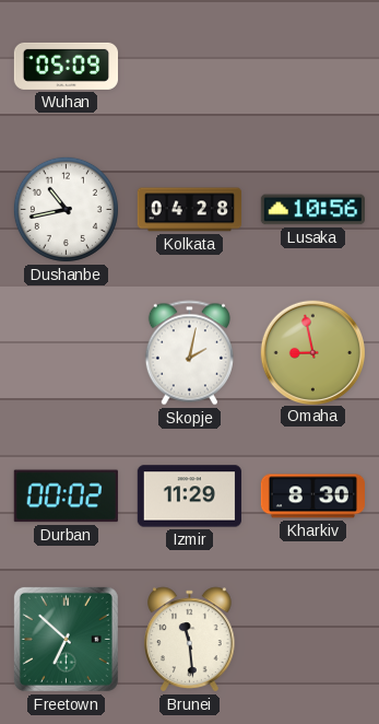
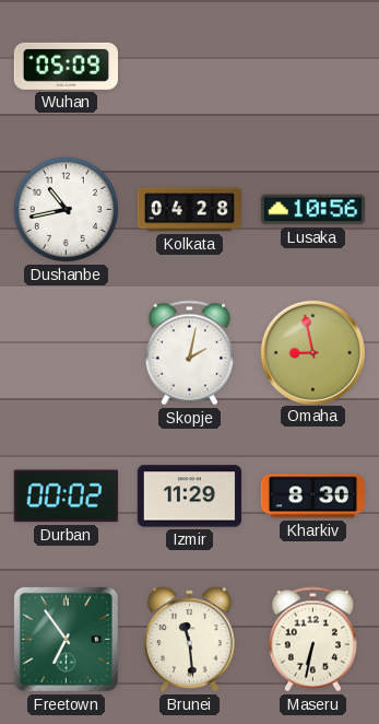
Freetown: 6:52 -> 6:54
Maseru: none -> 6:32
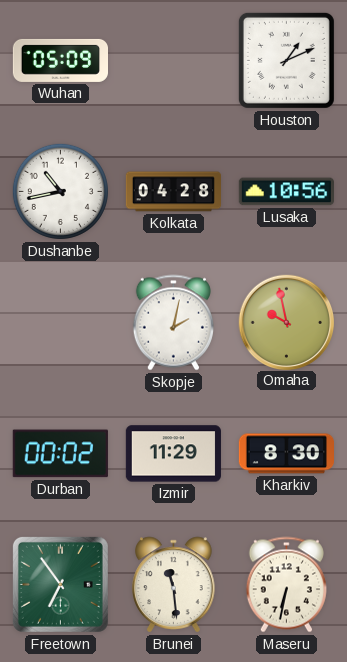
Houston: none -> 1:11
Omaha: 8:58 -> 9:58
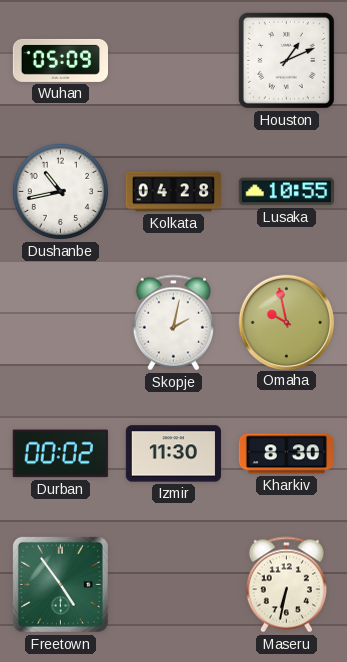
Lusaka: 10:56 -> 10:55
Izmir: 11:29 -> 11:30
Freetown: 6:54 -> 4:54
Brunei: 11:29 -> none
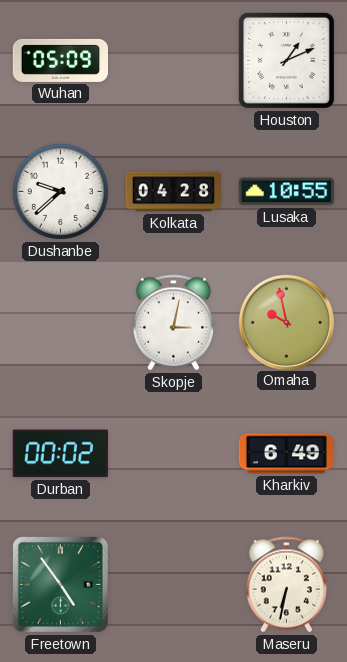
Dushanbe: 10:43 -> 9:38
Skopje: 2:02 -> 3:02
Izmir: 11:30 -> none
Kharkiv: 8:30 -> 6:49
